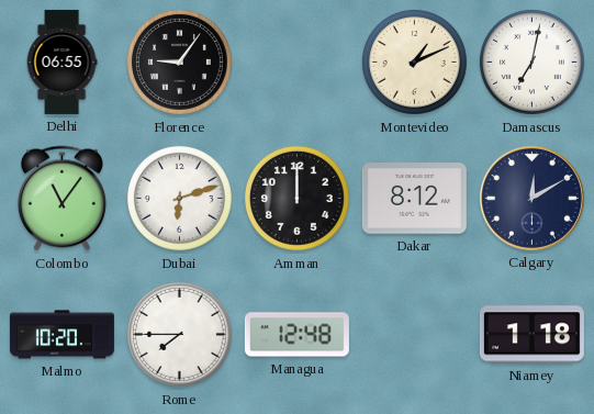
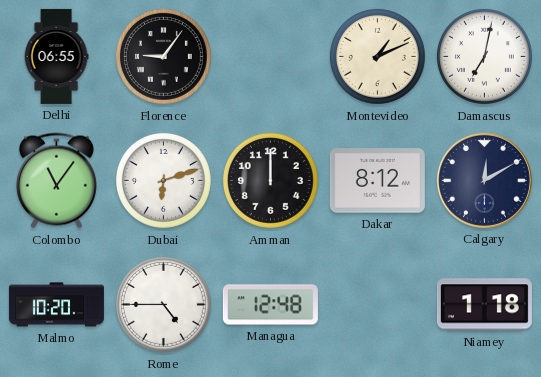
Rome: 7:45 -> 4:45
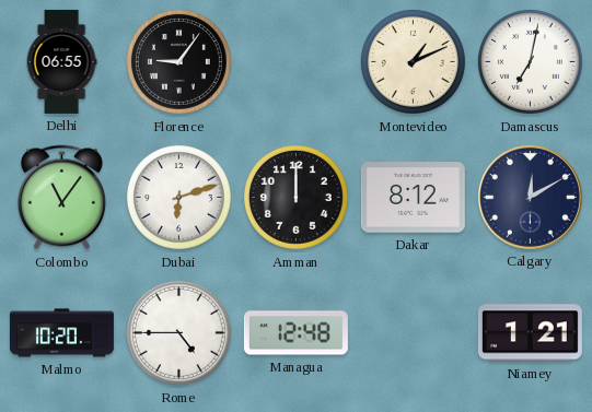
Niamey: 1:18 -> 1:21
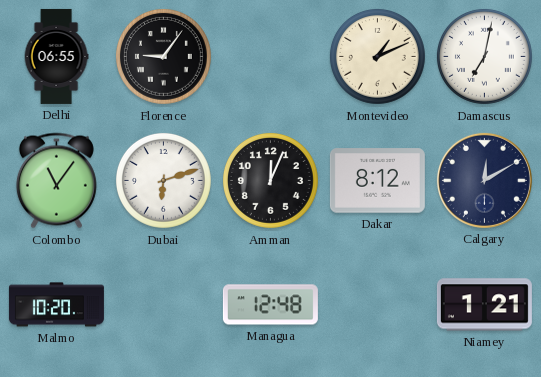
Amman: 12:00 -> 12:04
Rome: 4:45 -> none
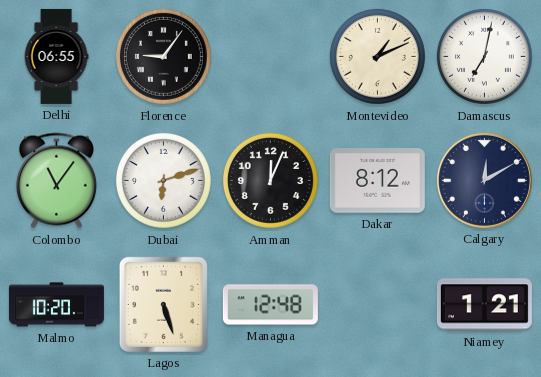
Lagos: none -> 5:27
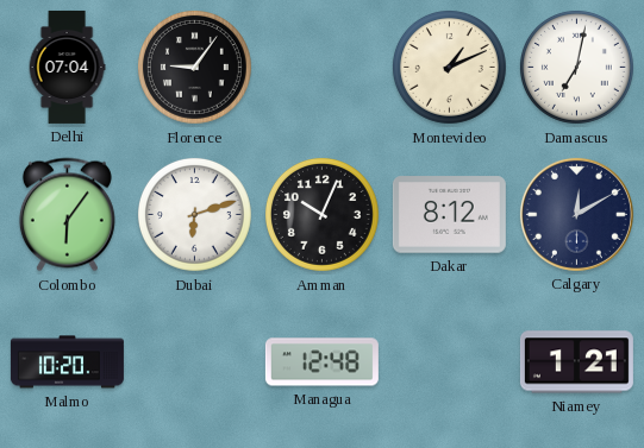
Delhi: 06:55 -> 07:04
Colombo: 11:06 -> 6:06
Amman: 12:04 -> 10:04
Lagos: 5:27 -> none
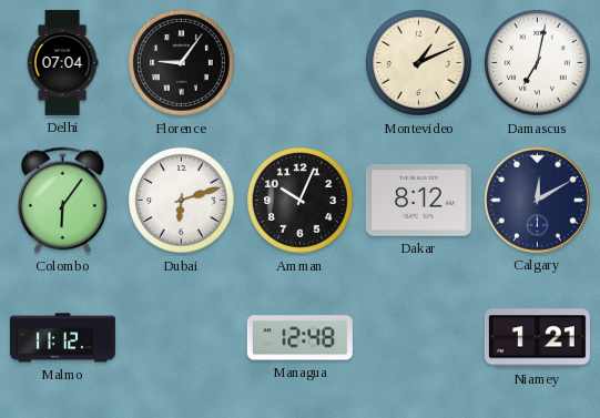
Malmo: 10:20 -> 11:12
